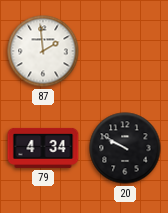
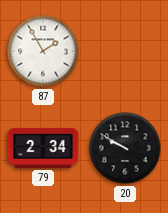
87: 1:59 -> 1:55
79: 4:34 -> 2:34
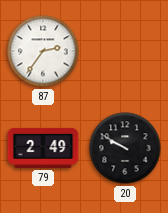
87: 1:55 -> 2:36
79: 2:34 -> 2:49
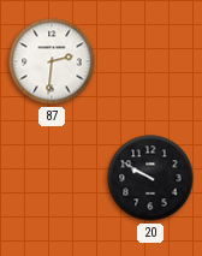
87: 2:36 -> 2:31
79: 2:49 -> none
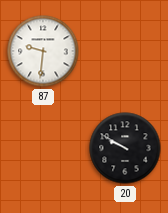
87: 2:31 -> 9:31
